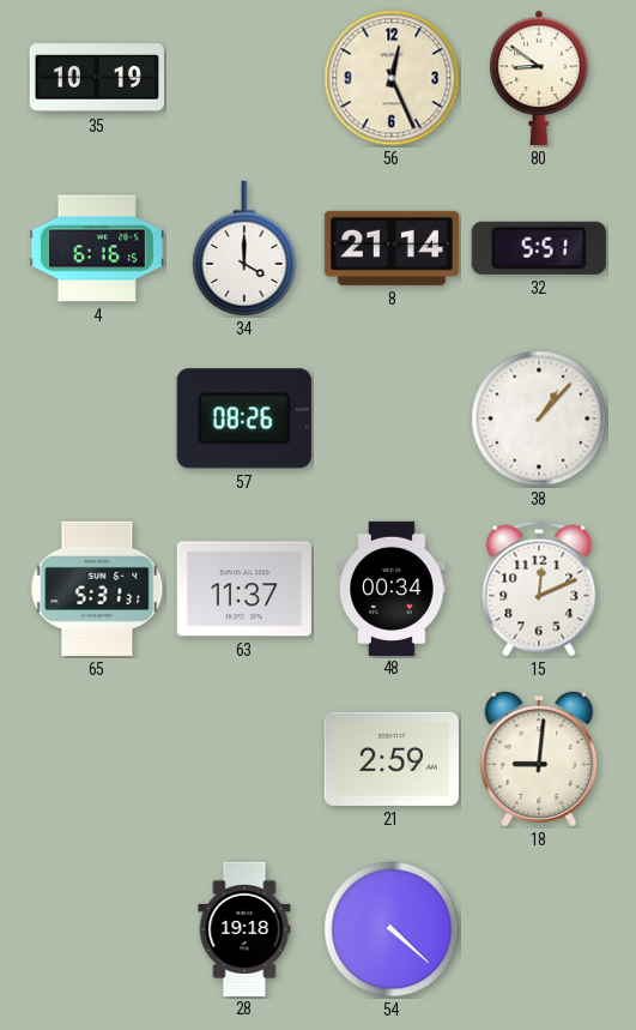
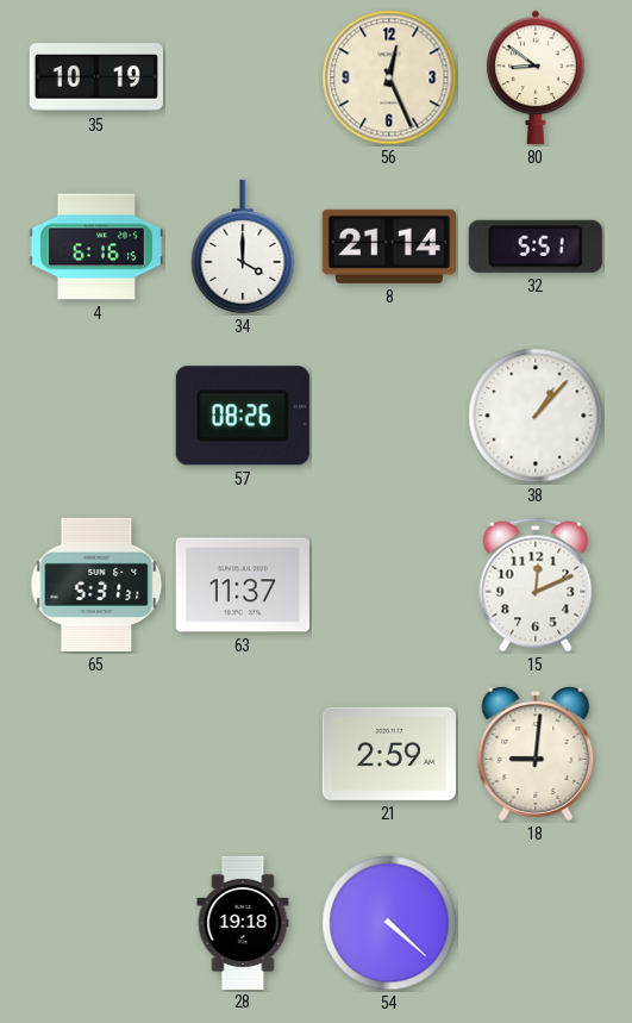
48: 00:34 -> none
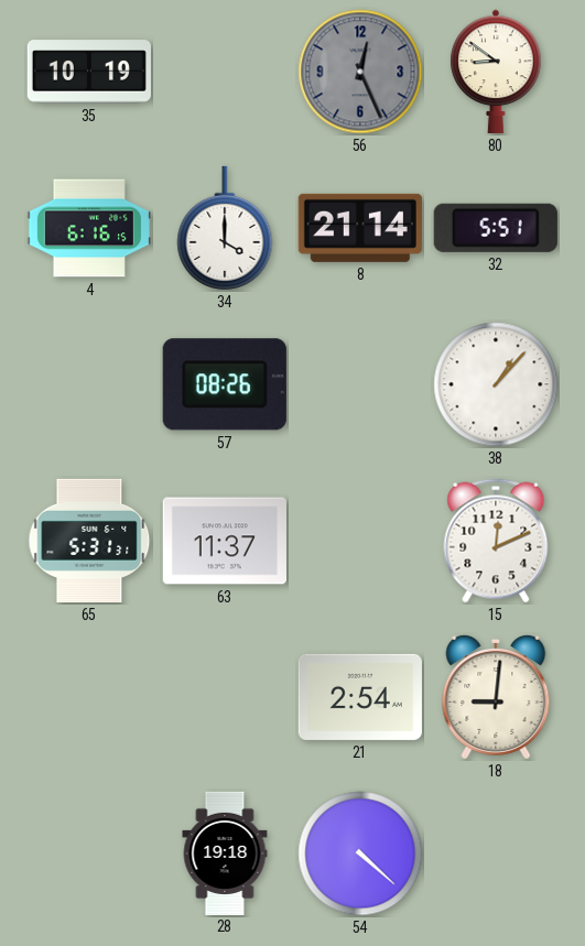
56 dial: cream -> grey
21: 2:59 -> 2:54
